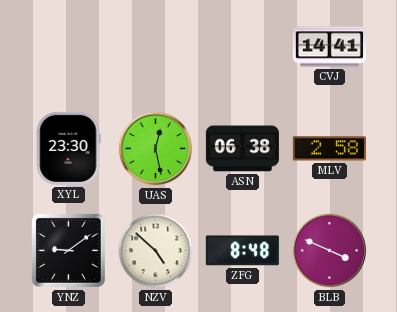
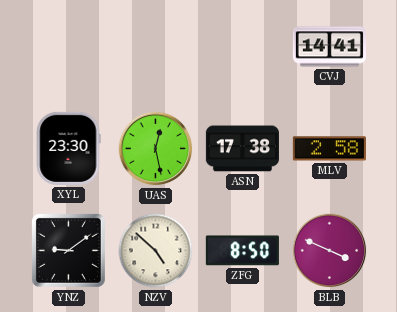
ASN: 06:38 -> 17:38
ZFG: 8:48 -> 8:50
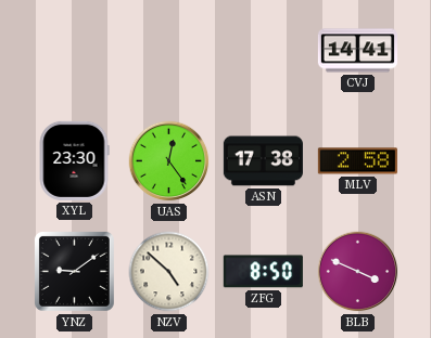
UAS: 12:28 -> 12:24
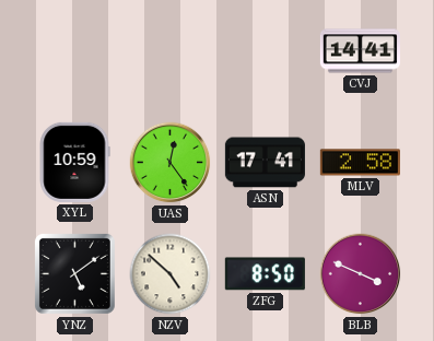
XYL: 23:30 -> 10:59
ASN: 17:38 -> 17:41
YNZ: 9:09 -> 5:09
